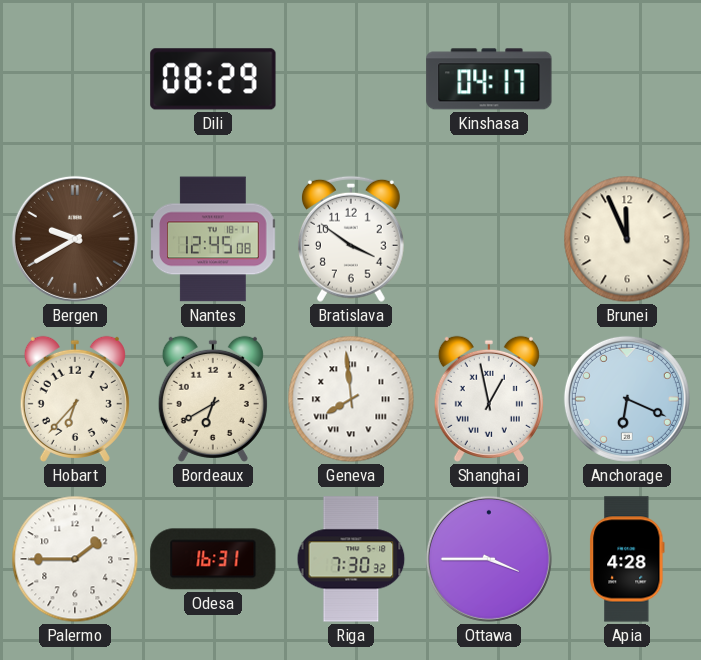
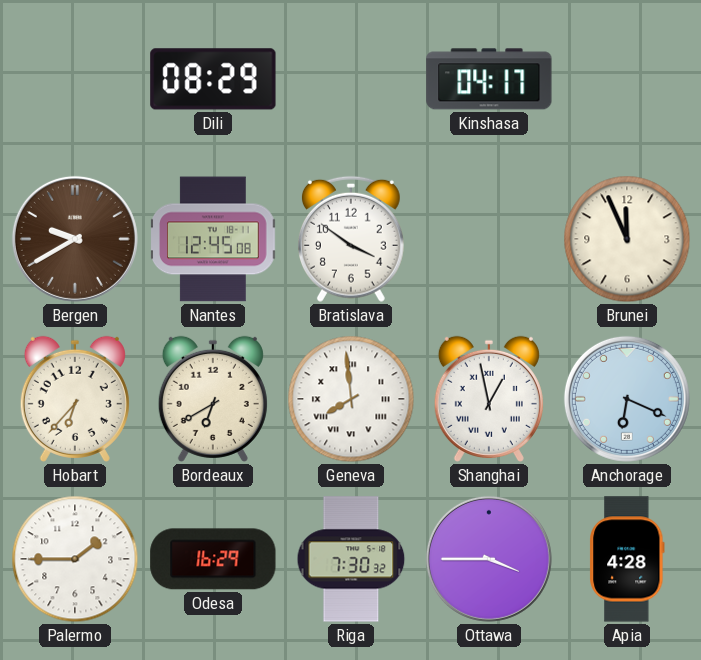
Odesa: 16:31 -> 16:29
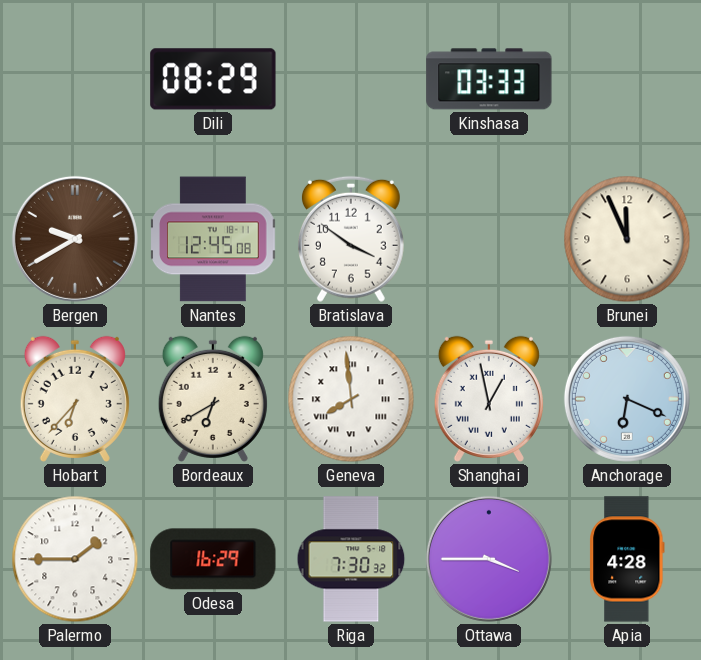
Kinshasa: 04:17 -> 03:33
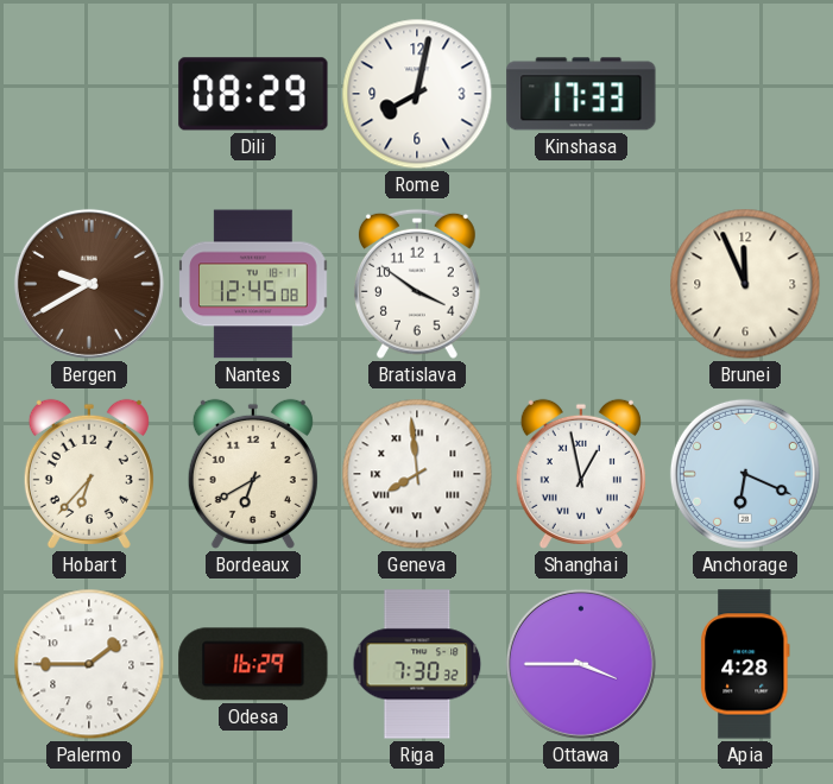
Rome: none -> 8:02
Kinshasa: 03:33 -> 17:33
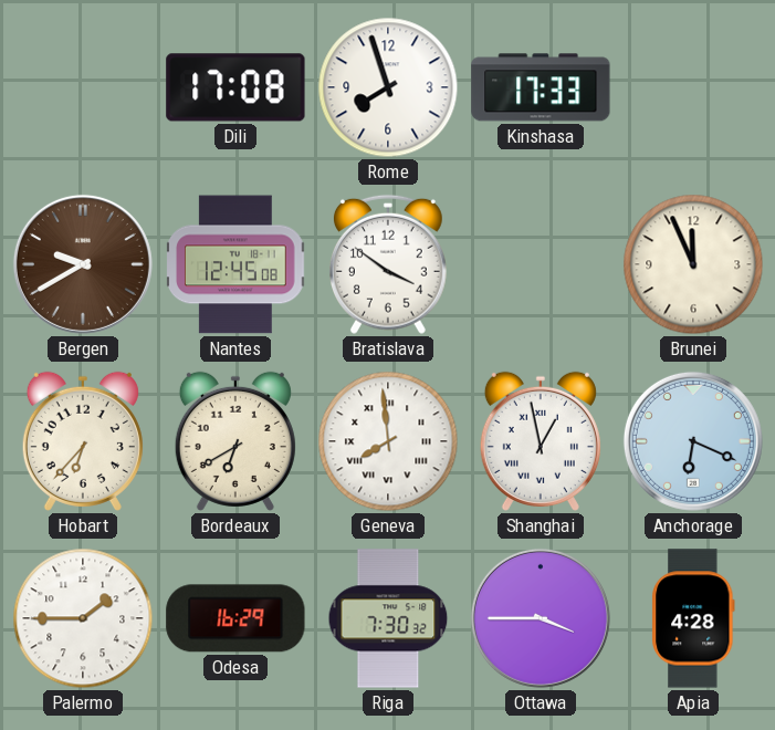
Dili: 08:29 -> 17:08
Rome: 8:02 -> 7:57
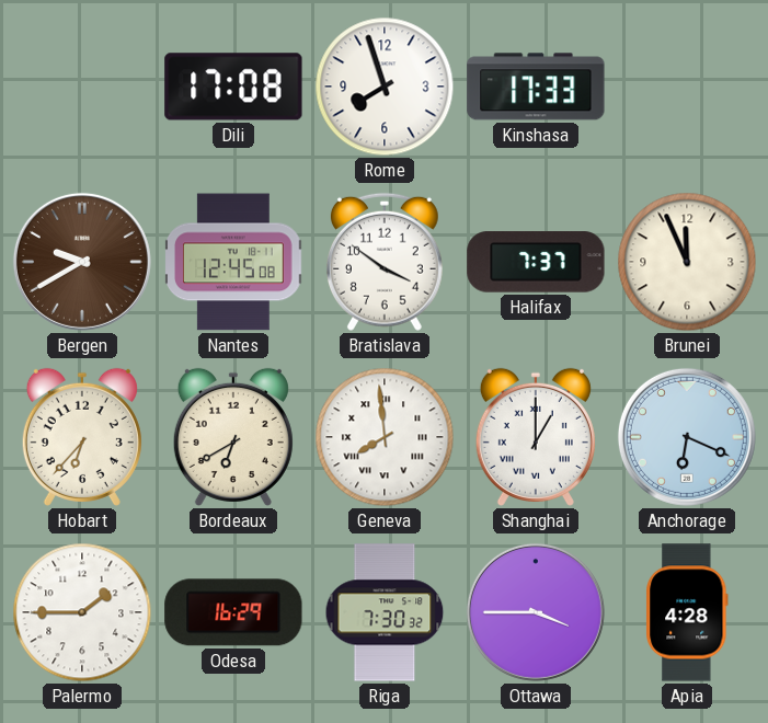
Halifax: none -> 7:37
Shanghai: 12:58 -> 1:00
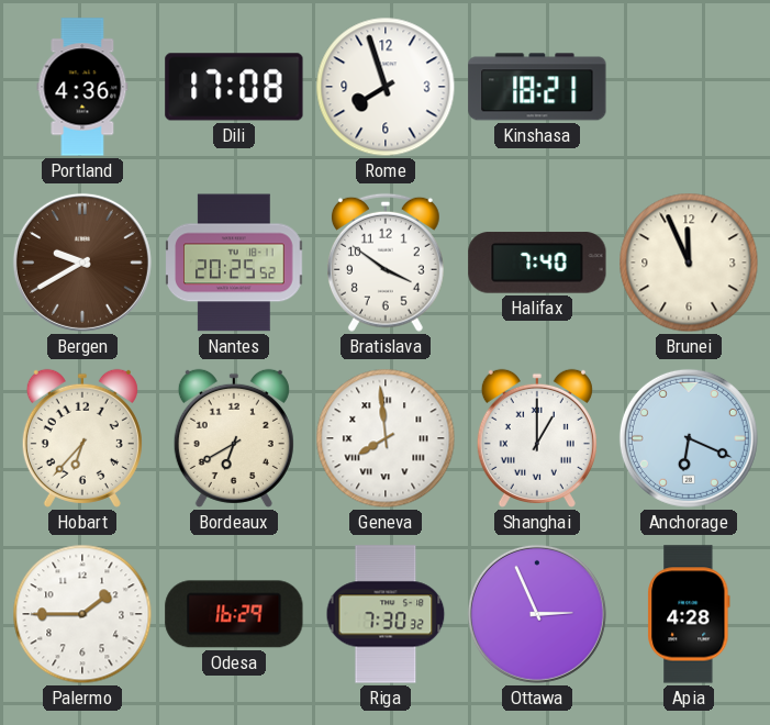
Portland: none -> 4:36
Kinshasa: 17:33 -> 18:21
Nantes: 12:45 -> 20:25
Halifax: 7:37 -> 7:40
Ottawa: 3:45 -> 2:56
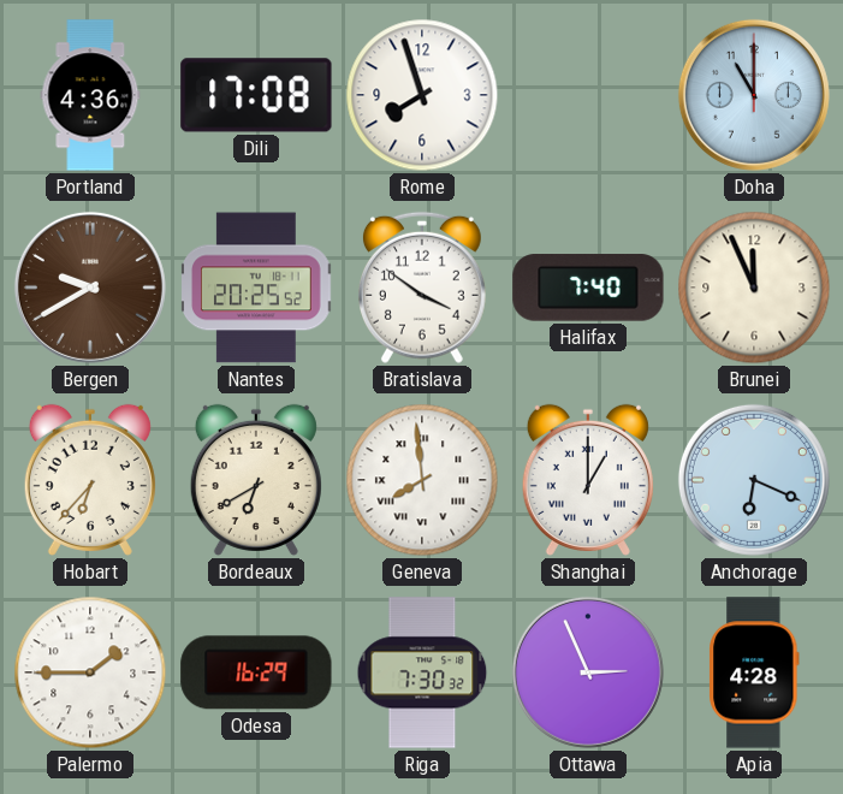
Kinshasa: 18:21 -> none
Doha: none -> 11:00
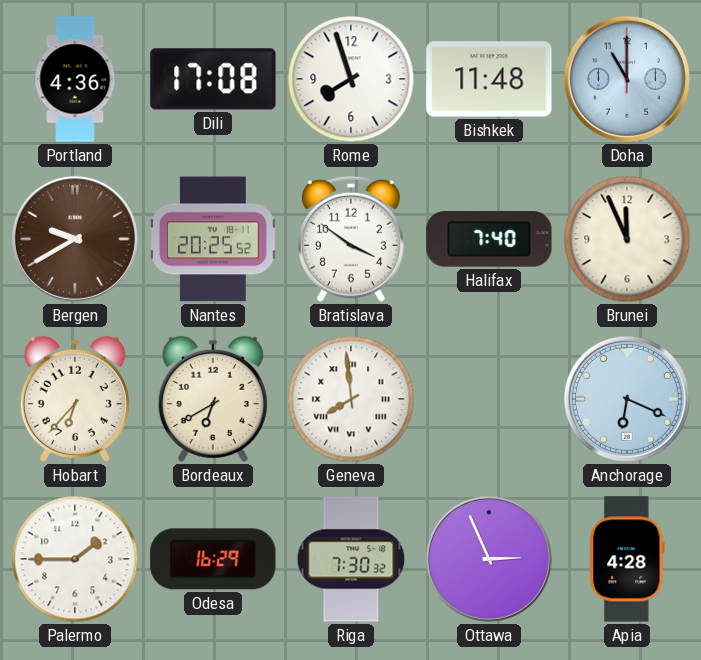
Bishkek: none -> 11:48
Shanghai: 1:00 -> none
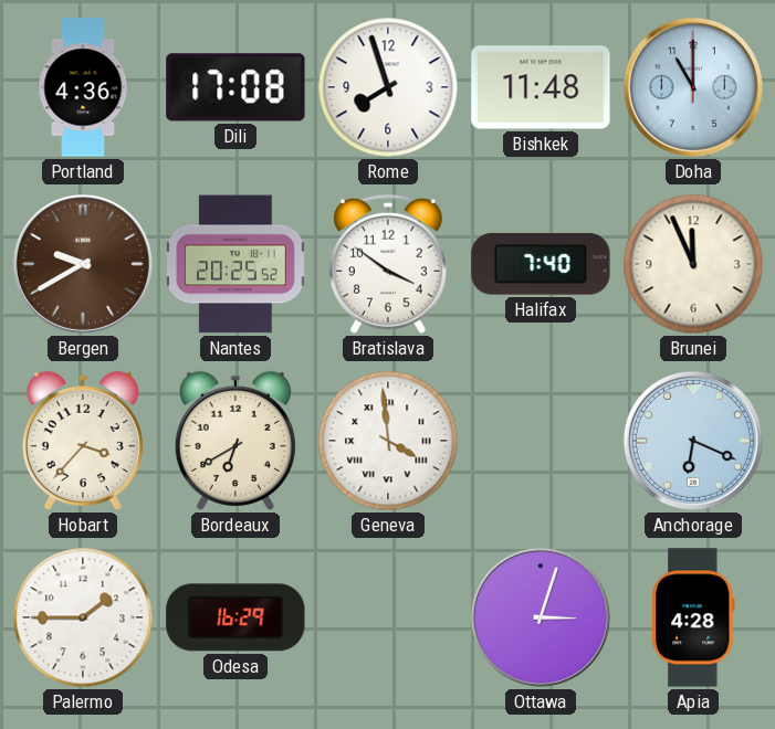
Hobart: 6:37 -> 3:37
Geneva: 7:59 -> 3:59
Riga: 7:30 -> none
Ottawa: 2:56 -> 3:03
